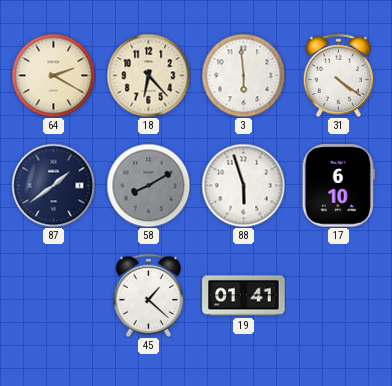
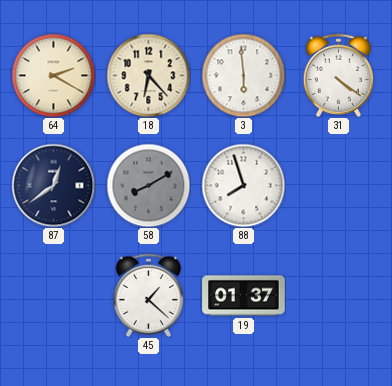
87: 1:39 -> 12:39
88: 5:57 -> 7:57
17: 6:10 -> none
19: 01:41 -> 01:37
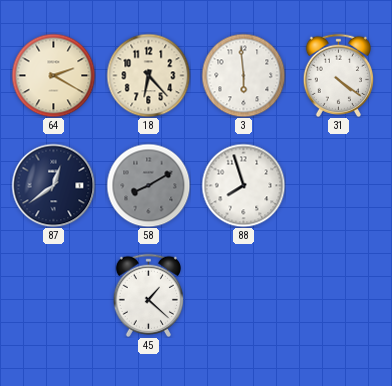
19: 01:37 -> none
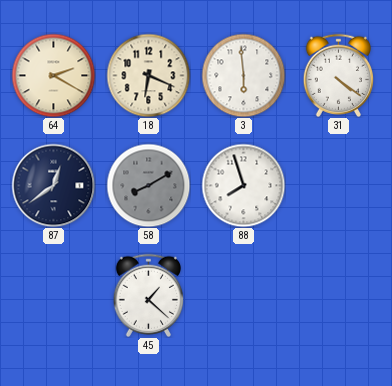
18: 6:23 -> 6:19
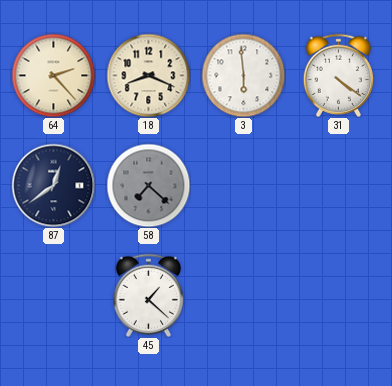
64: 2:20 -> 2:23
18: 6:19 -> 8:19
58: 8:10 -> 7:22
88: 7:57 -> none
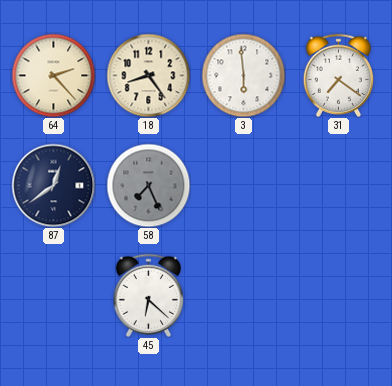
18: 8:19 -> 8:24
31: 4:21 -> 7:21
58: 7:22 -> 7:26
45: 1:22 -> 6:22
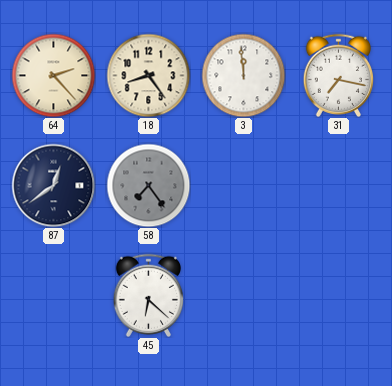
3: 5:59 -> 11:59
31: 7:21 -> 7:17
58: 7:26 -> 7:24
